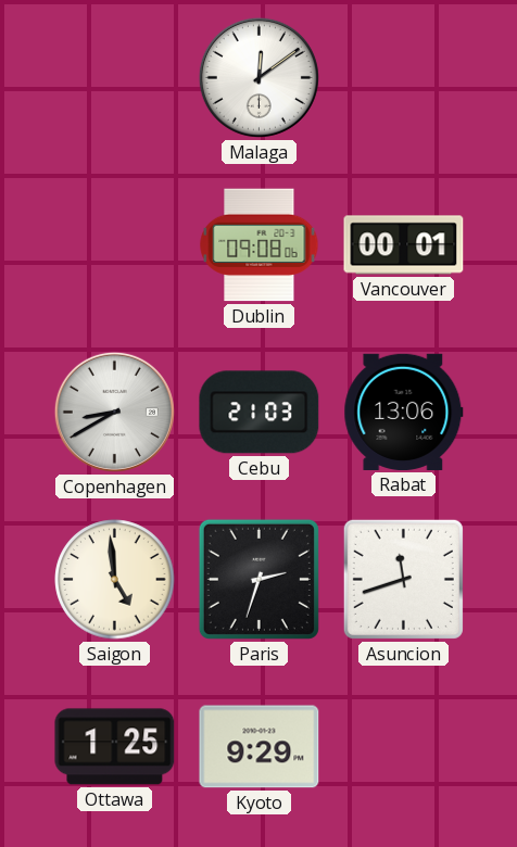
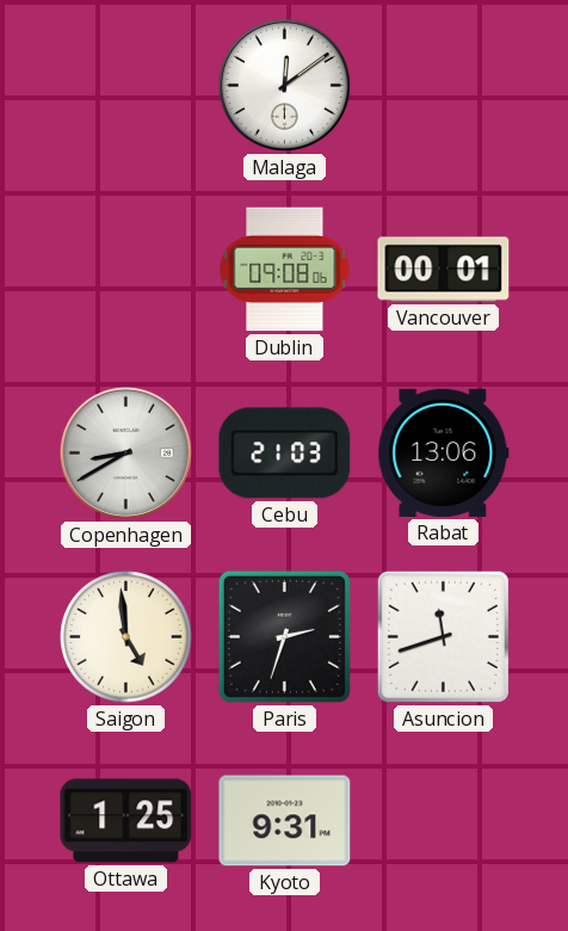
Kyoto: 9:29 -> 9:31
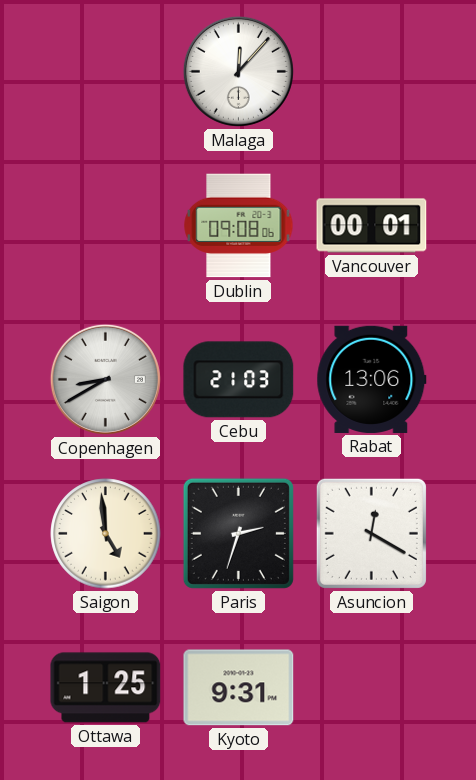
Malaga: 12:09 -> 12:07
Asuncion: 11:42 -> 12:20
